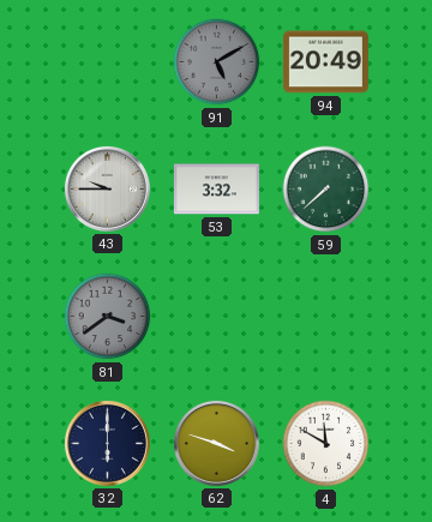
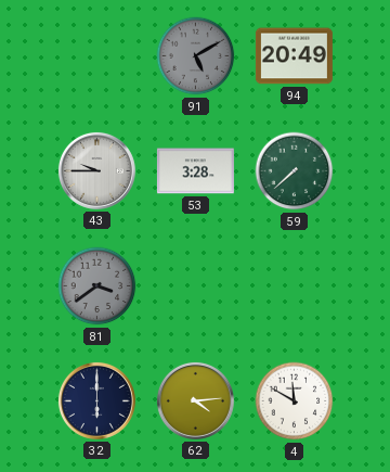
53: 3:32 -> 3:28
62: 3:48 -> 4:14
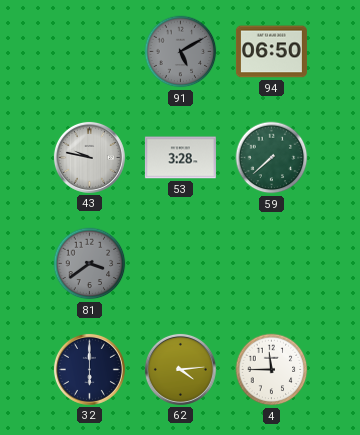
94: 20:49 -> 06:50
43: 9:45 -> 9:47
4: 11:50 -> 11:45
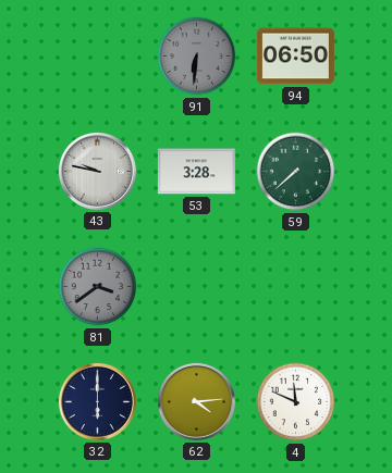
91: 5:10 -> 6:31
4: 11:45 -> 11:49
